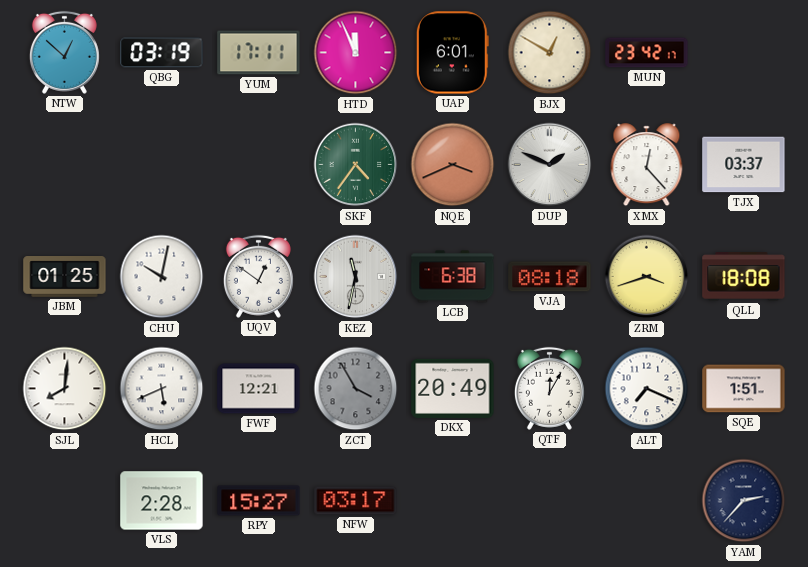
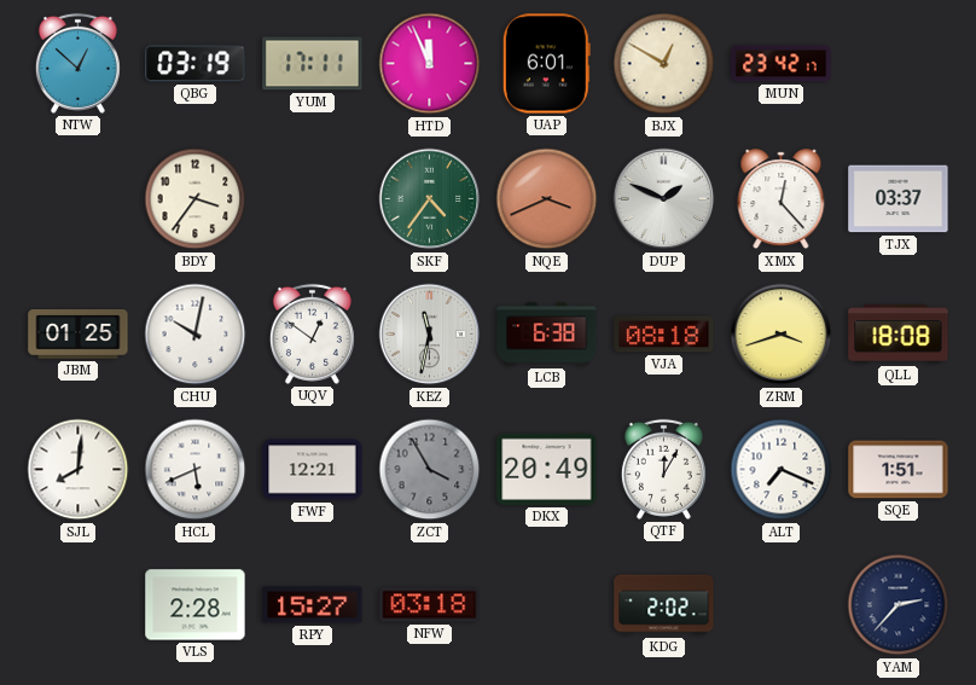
BDY: none -> 3:36
NFW: 03:17 -> 03:18
KDG: none -> 2:02
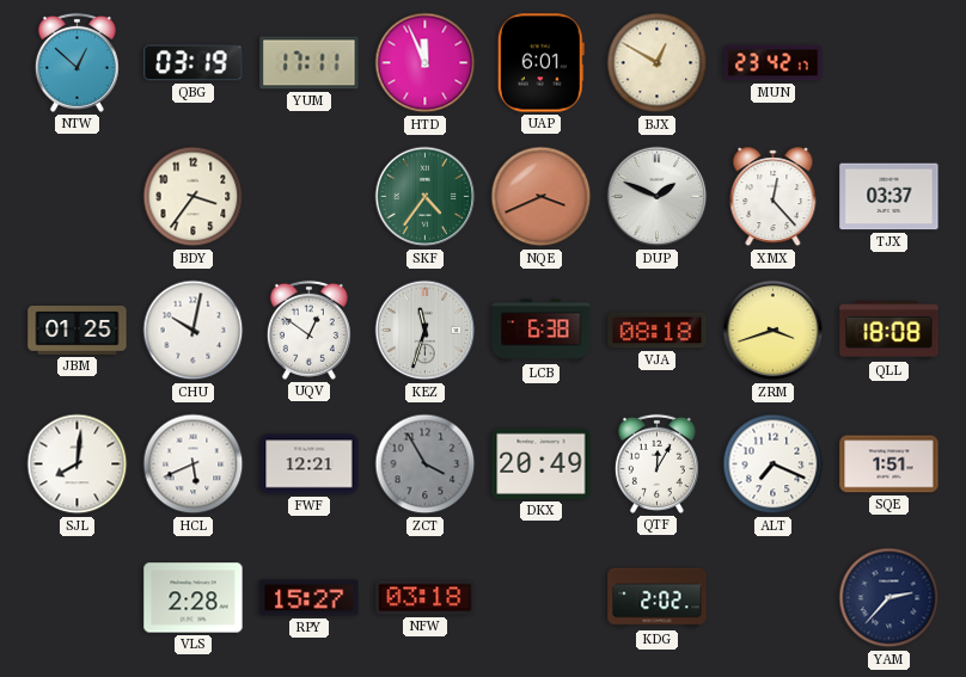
KEZ: 11:32 -> 11:33
